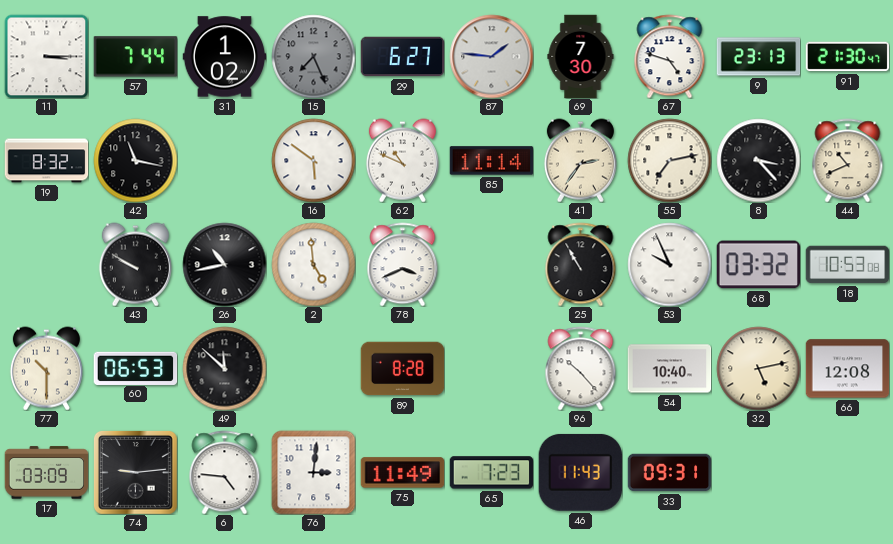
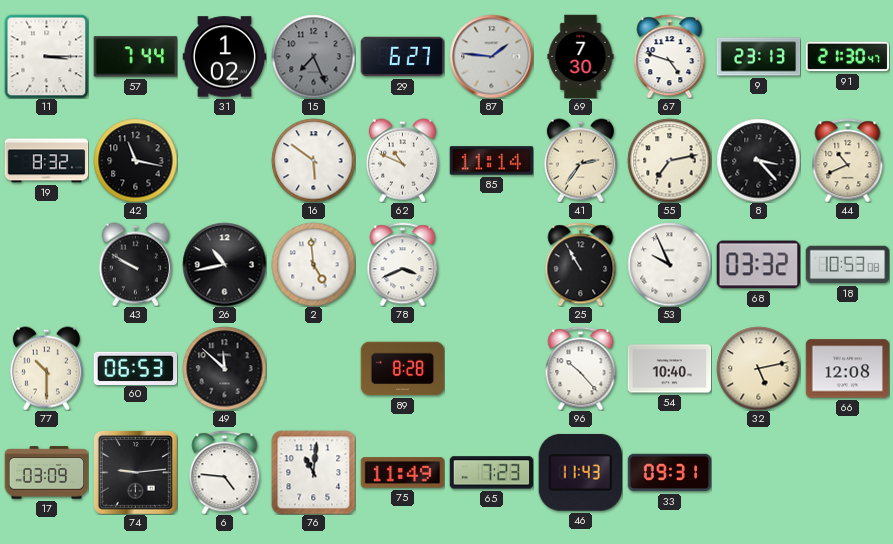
76: 3:01 -> 11:01
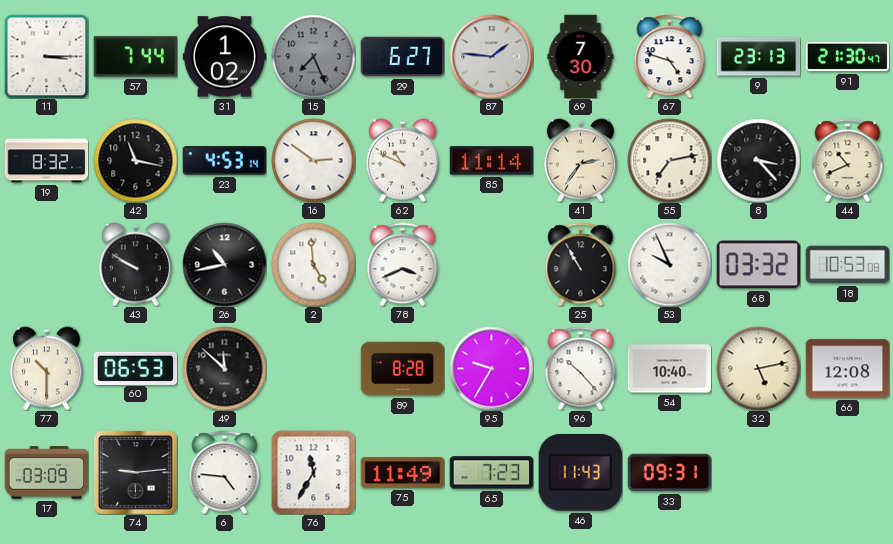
23: none -> 4:53
16: 5:51 -> 2:51
95: none -> 9:35
76: 11:01 -> 11:35
